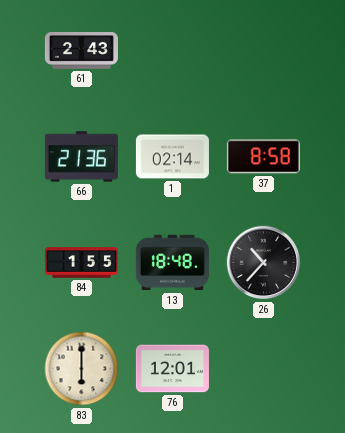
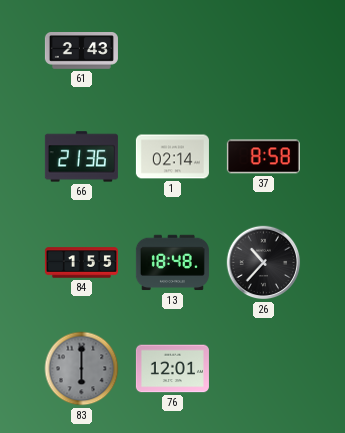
83 dial: cream -> grey
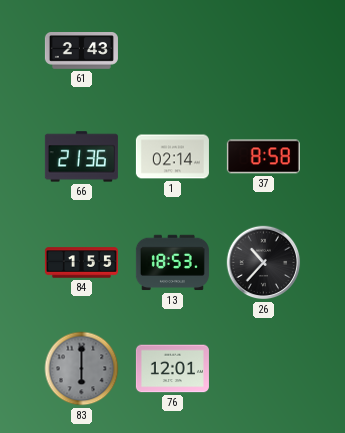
13: 18:48 -> 18:53
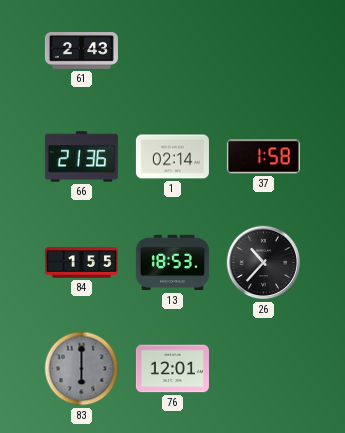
37: 8:58 -> 1:58
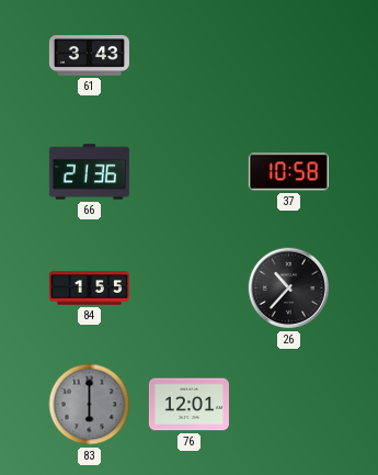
61: 2:43 -> 3:43
1: 02:14 -> none
37: 1:58 -> 10:58
13: 18:53 -> none
